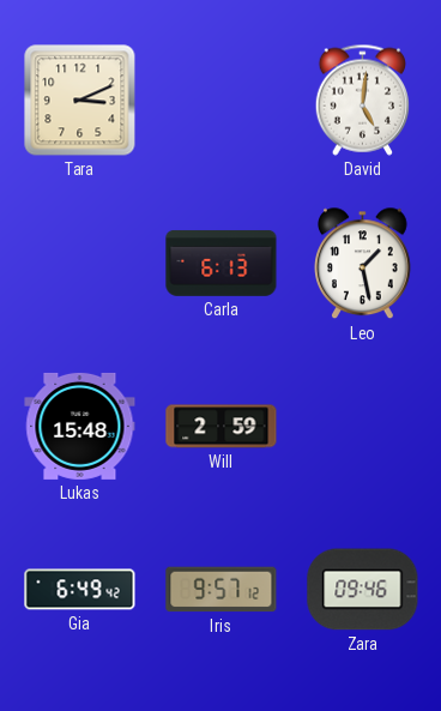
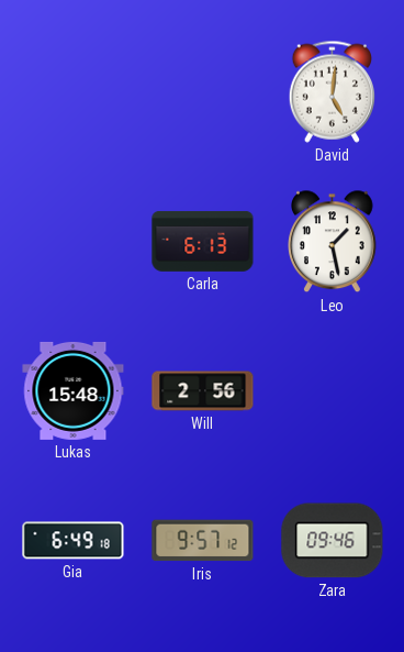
Tara: 3:11 -> none
Will: 2:59 -> 2:56
Gia: 6:49:42 -> 6:49:18
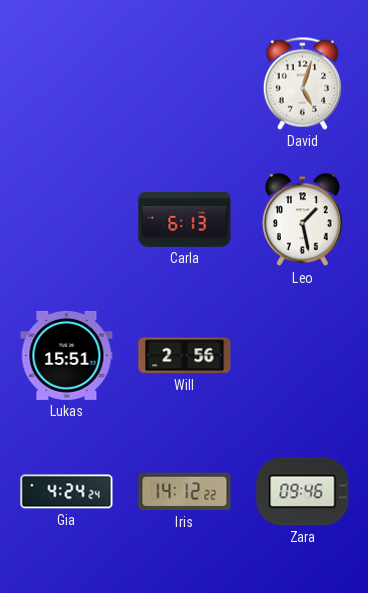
David: 5:01 -> 5:03
Lukas: 15:48 -> 15:51
Gia: 6:49 -> 4:24
Iris: 9:57 -> 14:12
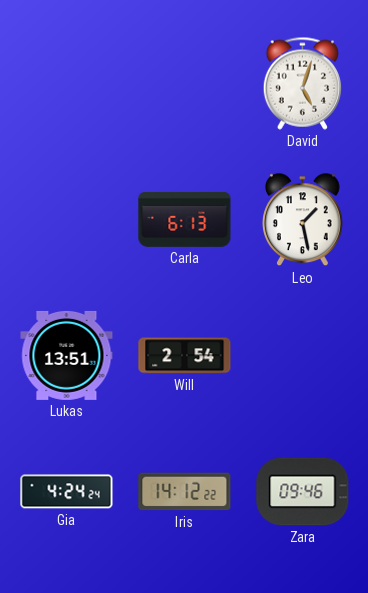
Lukas: 15:51 -> 13:51
Will: 2:56 -> 2:54
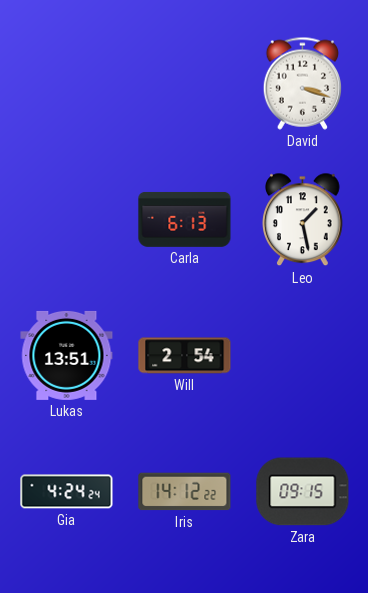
David: 5:03 -> 3:18
Zara: 09:46 -> 09:15
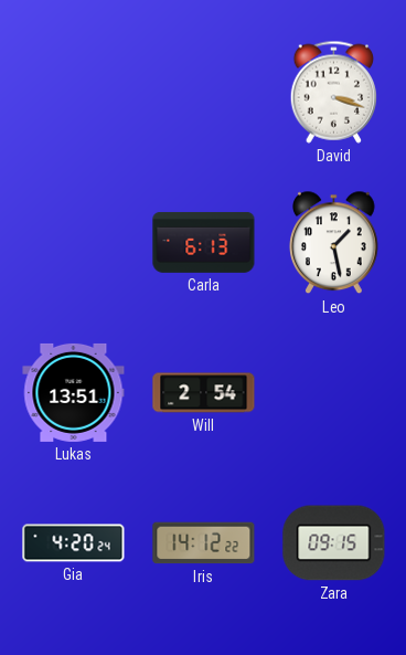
Gia: 4:24 -> 4:20
